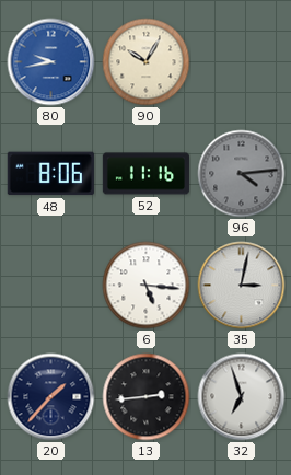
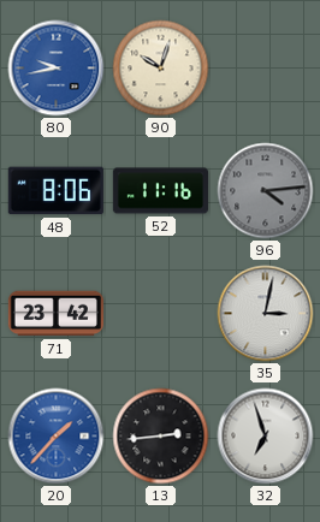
90: 10:05 -> 10:03
71: none -> 23:42
6: 5:16 -> none
20 dial: navy -> blue
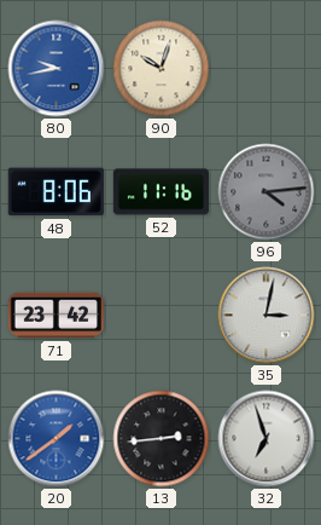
20: 1:37 -> 1:39
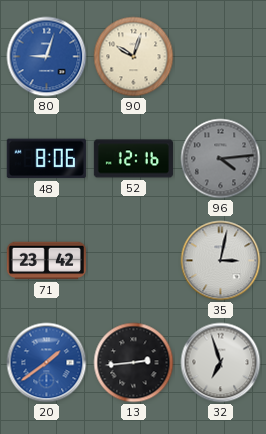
80: 9:43 -> 9:03
52: 11:16 -> 12:16
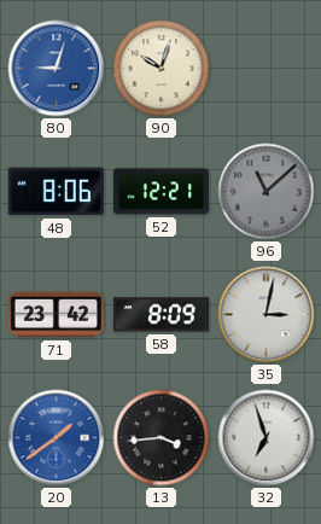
52: 12:16 -> 12:21
96: 4:14 -> 11:08
58: none -> 8:09
13: 2:44 -> 3:44
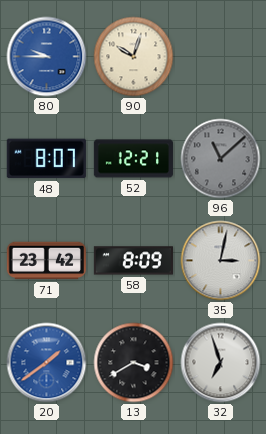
80: 9:03 -> 9:45
48: 8:06 -> 8:07
13: 3:44 -> 3:40
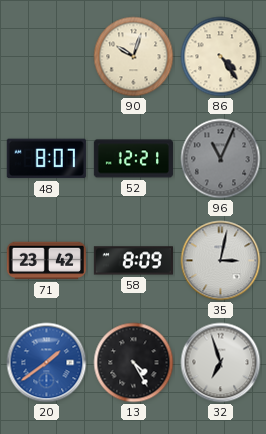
80: 9:45 -> none
86: none -> 4:24
96: 11:08 -> 11:04
13: 3:40 -> 4:25
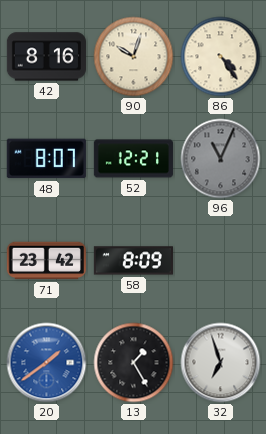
42: none -> 8:16
35: 3:02 -> none
13: 4:25 -> 1:25
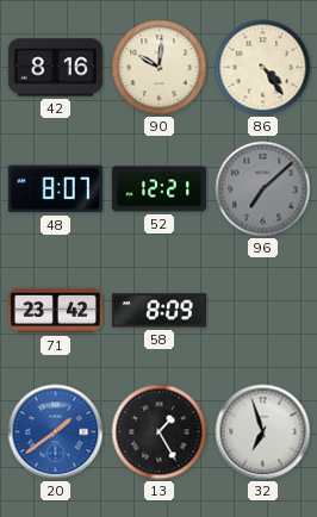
90: 10:03 -> 10:01
96: 11:04 -> 7:08
